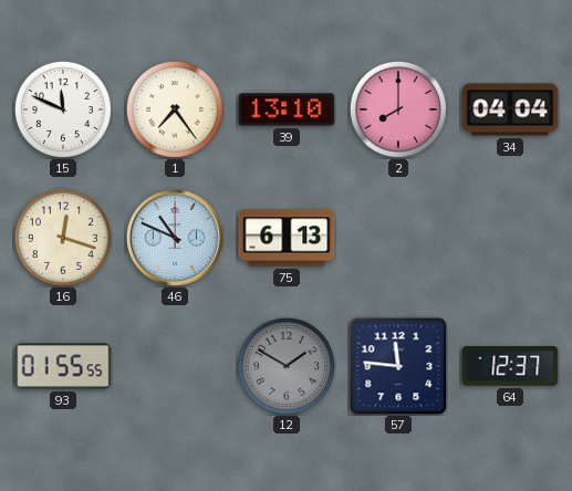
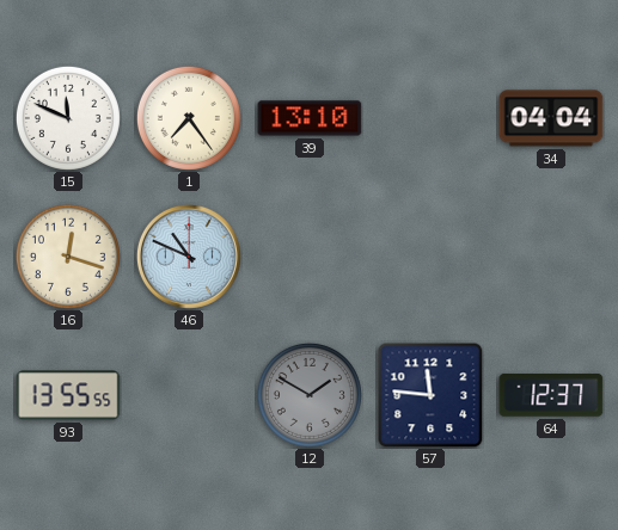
2: 8:00 -> none
75: 6:13 -> none
93: 01:55 -> 13:55
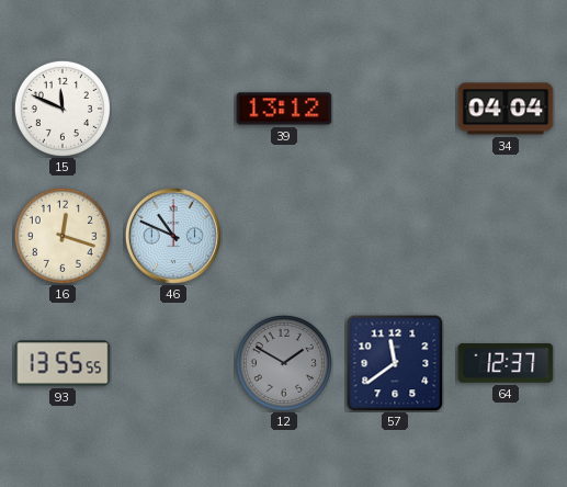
1: 7:24 -> none
39: 13:10 -> 13:12
57: 11:46 -> 11:39
